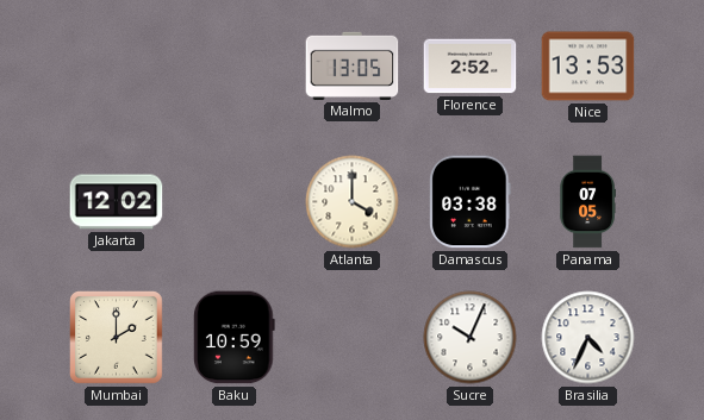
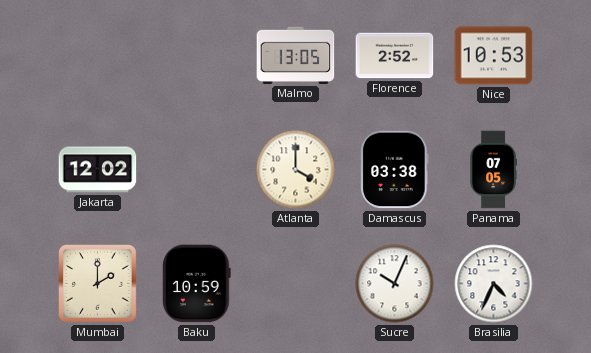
Nice: 13:53 -> 10:53
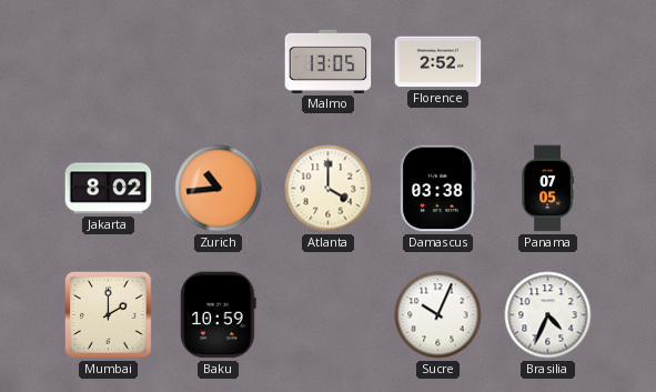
Nice: 10:53 -> none
Jakarta: 12:02 -> 8:02
Zurich: none -> 10:44
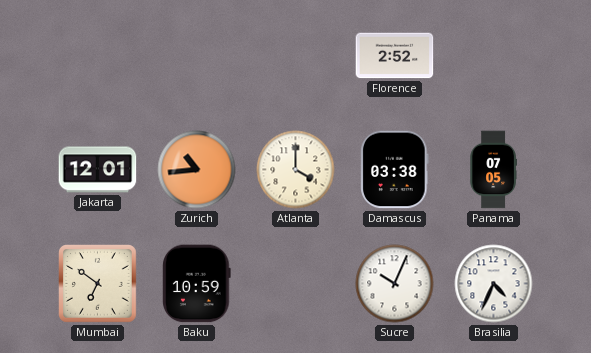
Malmo: 13:05 -> none
Jakarta: 8:02 -> 12:01
Mumbai: 2:00 -> 6:51
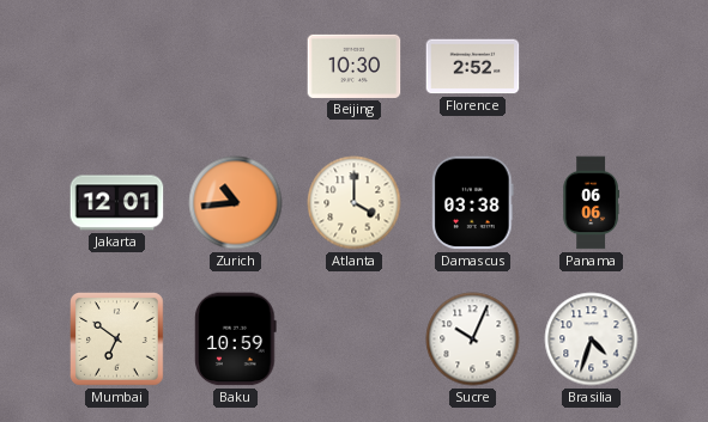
Beijing: none -> 10:30
Panama: 07:05 -> 06:06
Brasilia: 4:34 -> 4:33
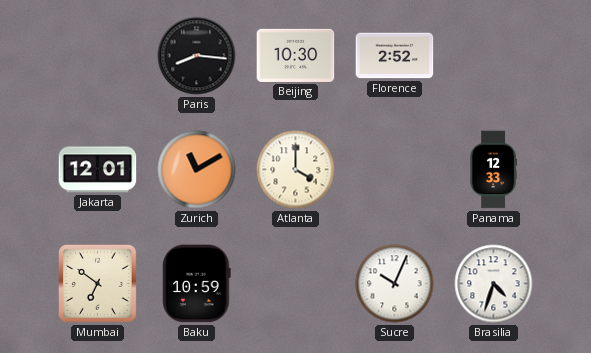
Paris: none -> 8:16
Zurich: 10:44 -> 11:10
Damascus: 03:38 -> none
Panama: 06:06 -> 12:33
